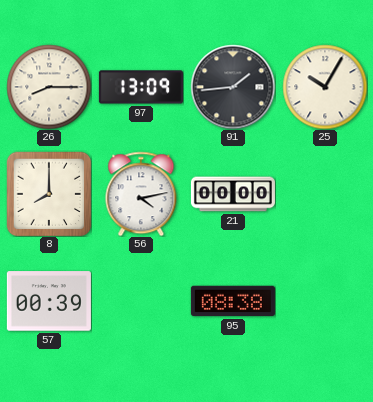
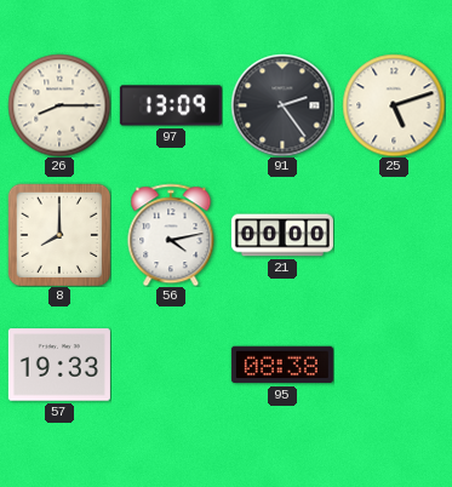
91: 1:44 -> 2:24
25: 10:05 -> 5:12
57: 00:39 -> 19:33
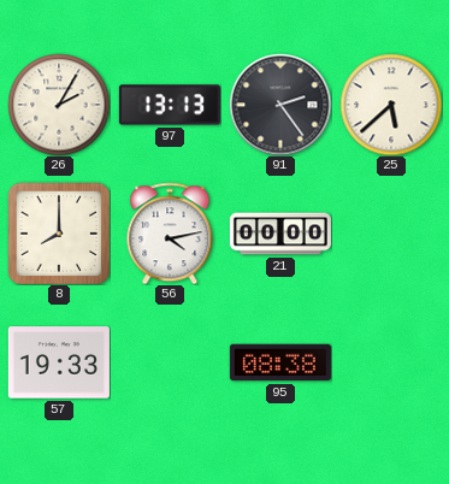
26: 8:15 -> 2:05
97: 13:09 -> 13:13
25: 5:12 -> 5:38
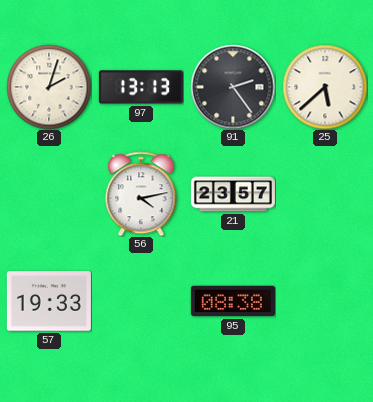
26: 2:05 -> 2:03
8: 8:00 -> none
21: 00:00 -> 23:57
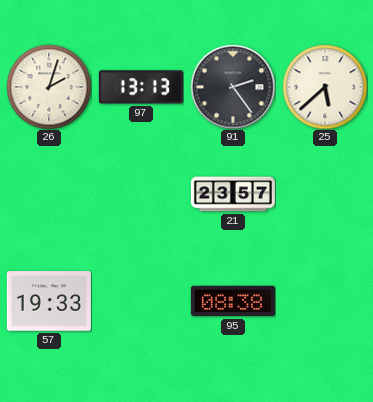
56: 4:13 -> none
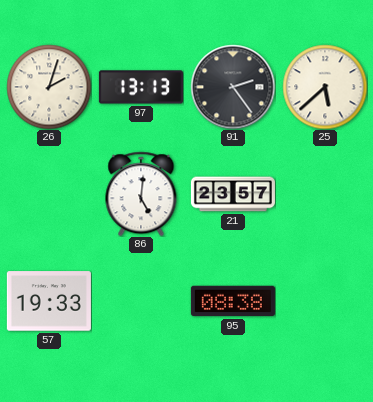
86: none -> 5:01
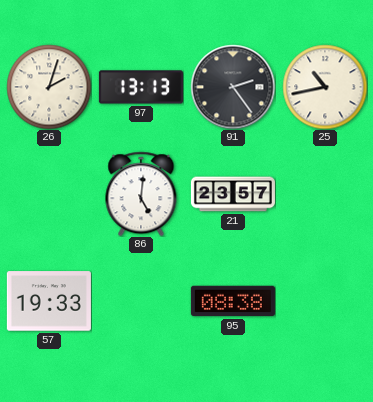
25: 5:38 -> 10:43
